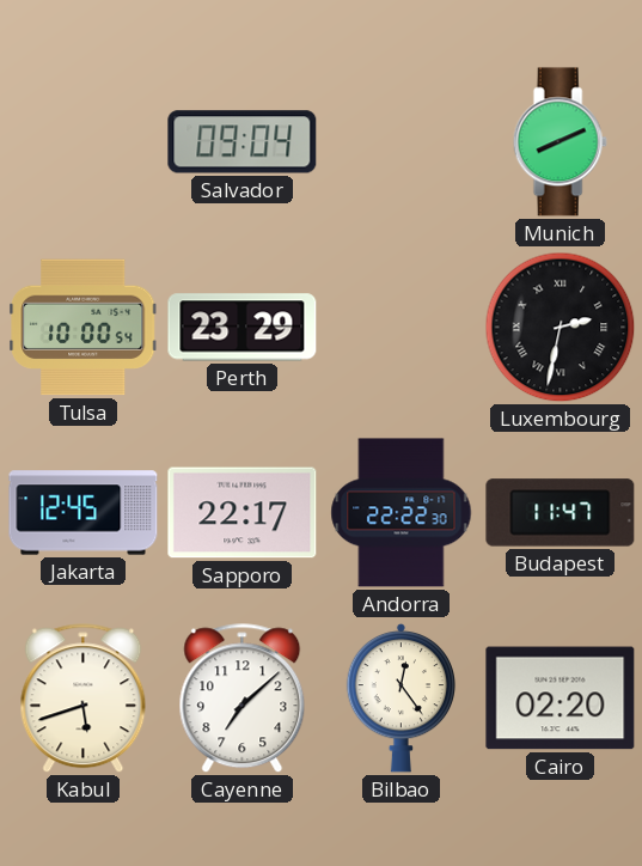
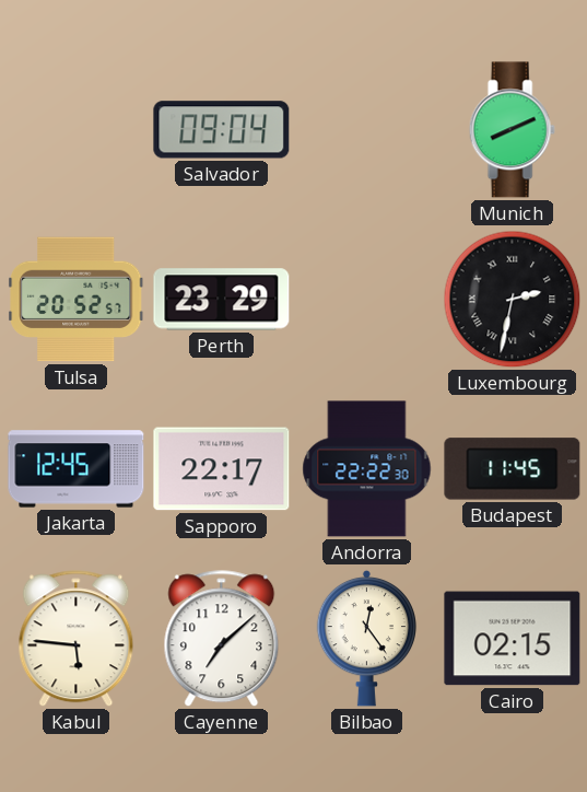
Tulsa: 10:00 -> 20:52
Budapest: 11:47 -> 11:45
Kabul: 5:42 -> 5:46
Cairo: 02:20 -> 02:15
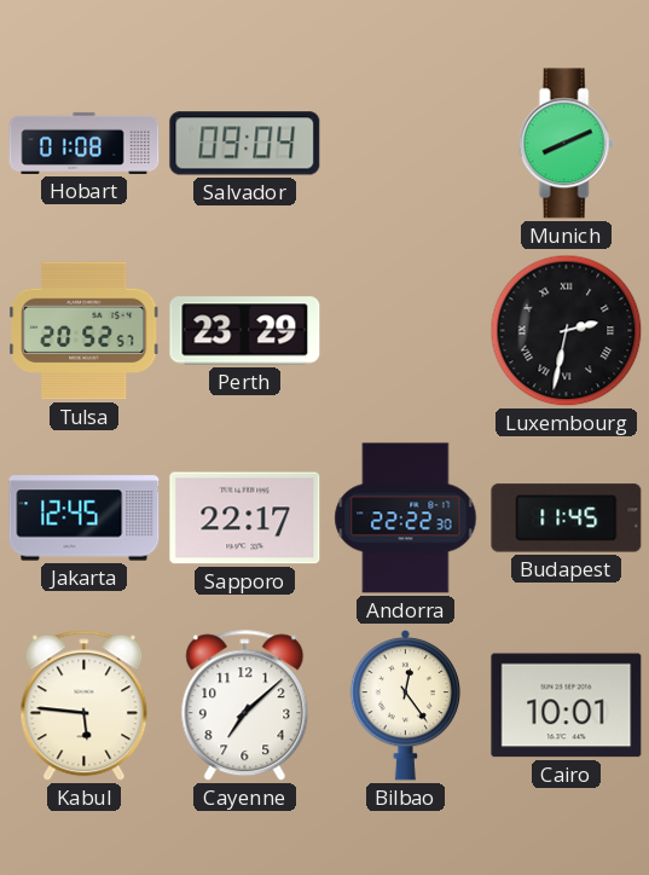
Hobart: none -> 01:08
Cairo: 02:15 -> 10:01
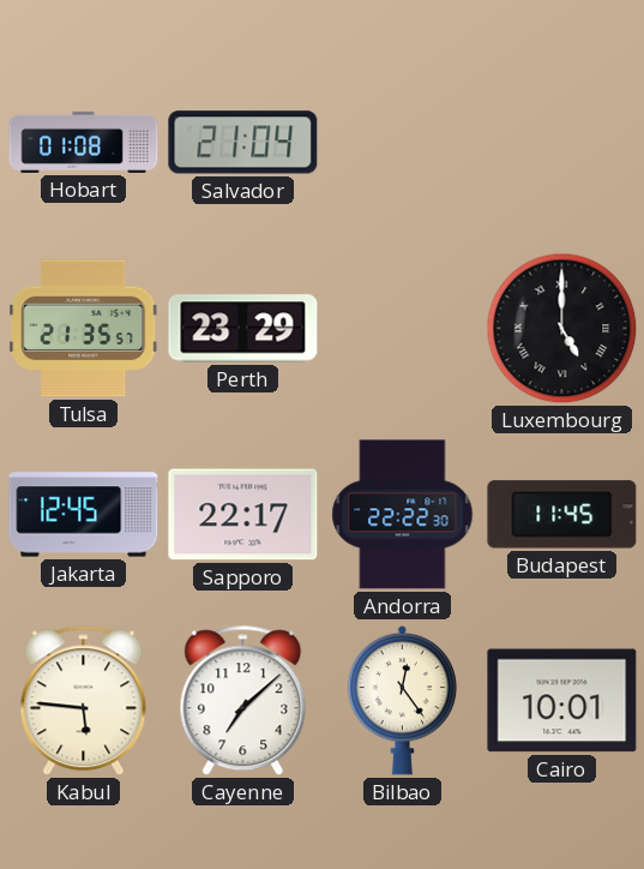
Salvador: 09:04 -> 21:04
Munich: 8:11 -> none
Tulsa: 20:52 -> 21:35
Luxembourg: 2:32 -> 5:00
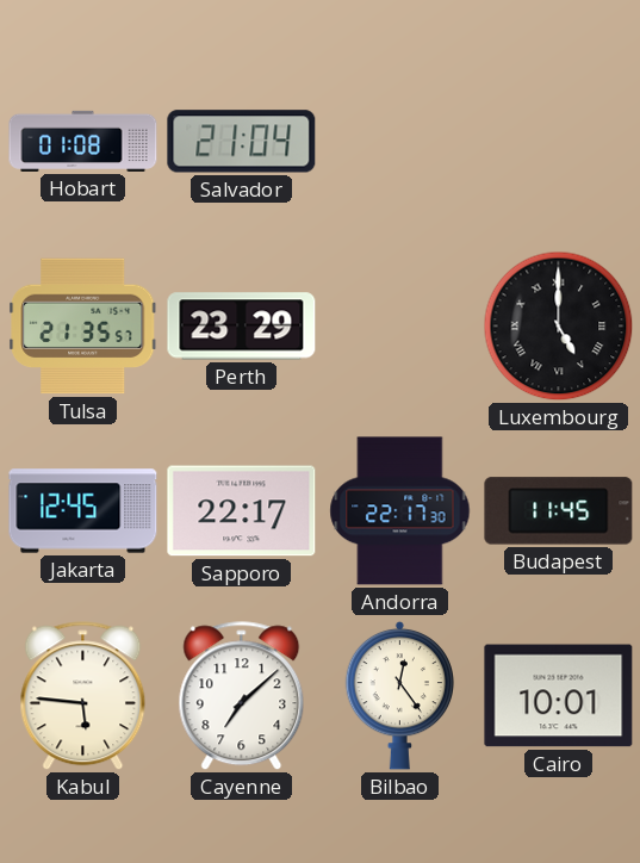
Andorra: 22:22 -> 22:17
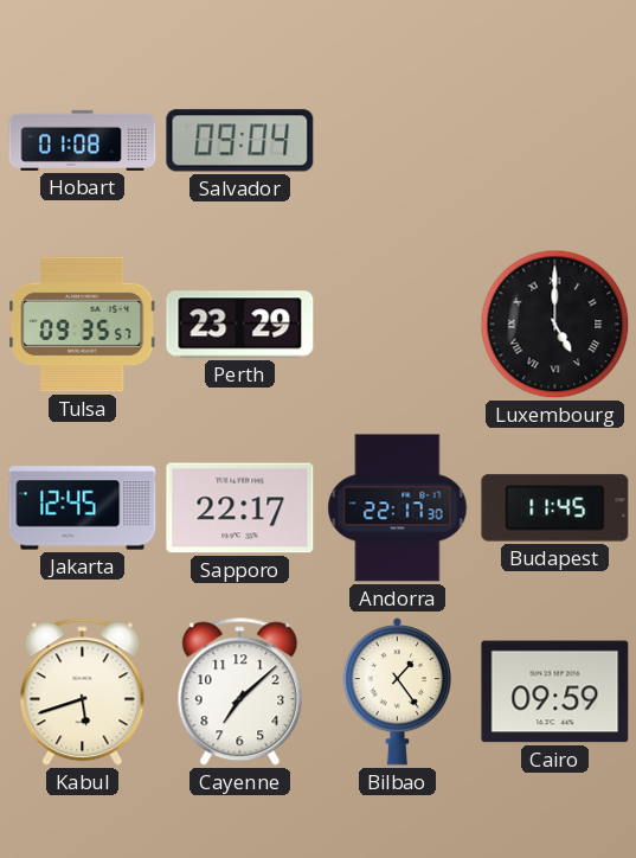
Salvador: 21:04 -> 09:04
Tulsa: 21:35 -> 09:35
Kabul: 5:46 -> 5:42
Bilbao: 12:24 -> 1:24
Cairo: 10:01 -> 09:59
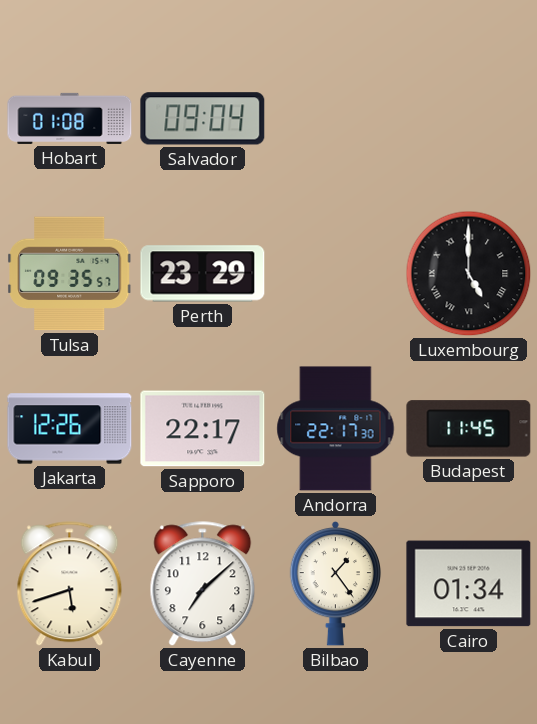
Jakarta: 12:45 -> 12:26
Cairo: 09:59 -> 01:34
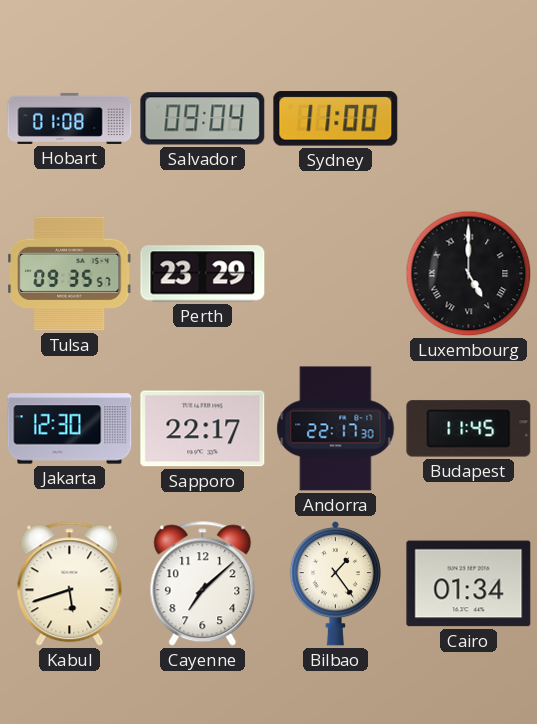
Sydney: none -> 11:00
Jakarta: 12:26 -> 12:30
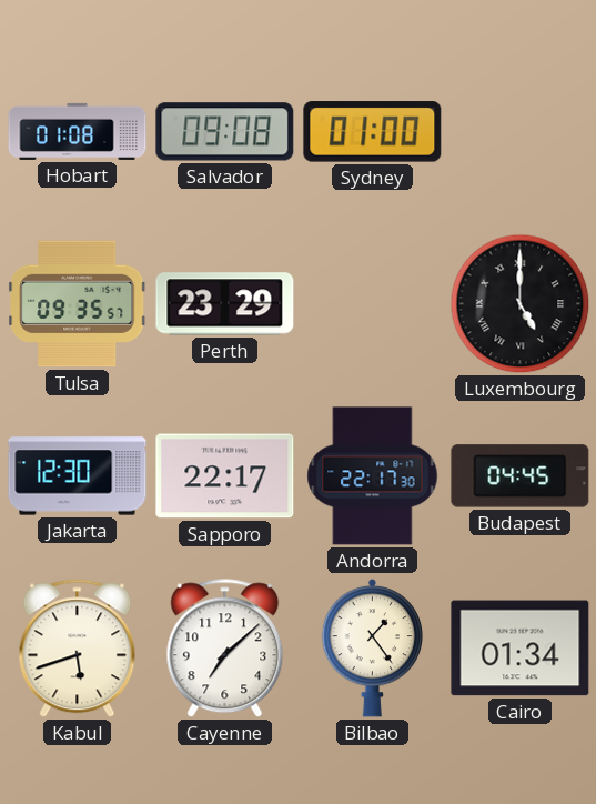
Salvador: 09:04 -> 09:08
Sydney: 11:00 -> 01:00
Budapest: 11:45 -> 04:45
